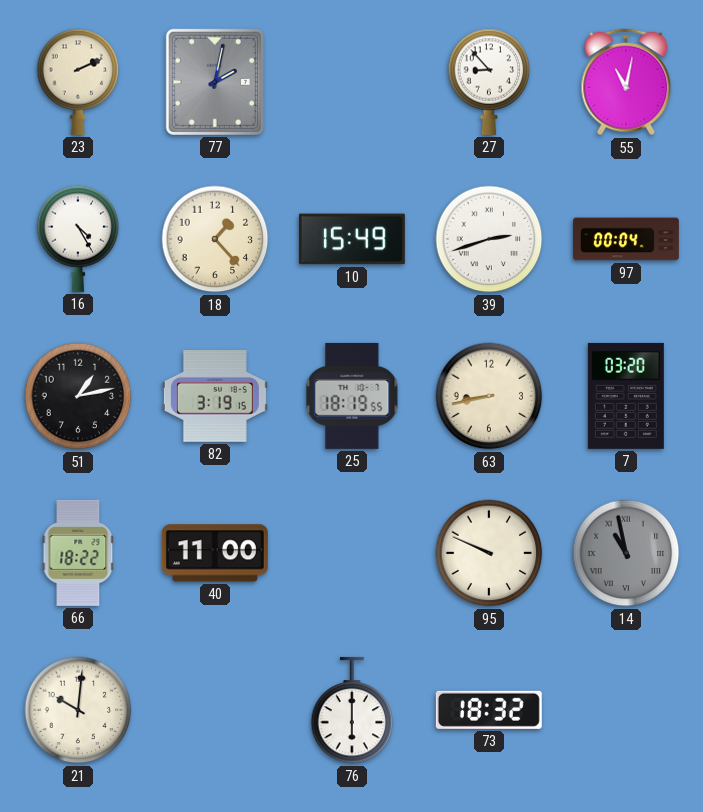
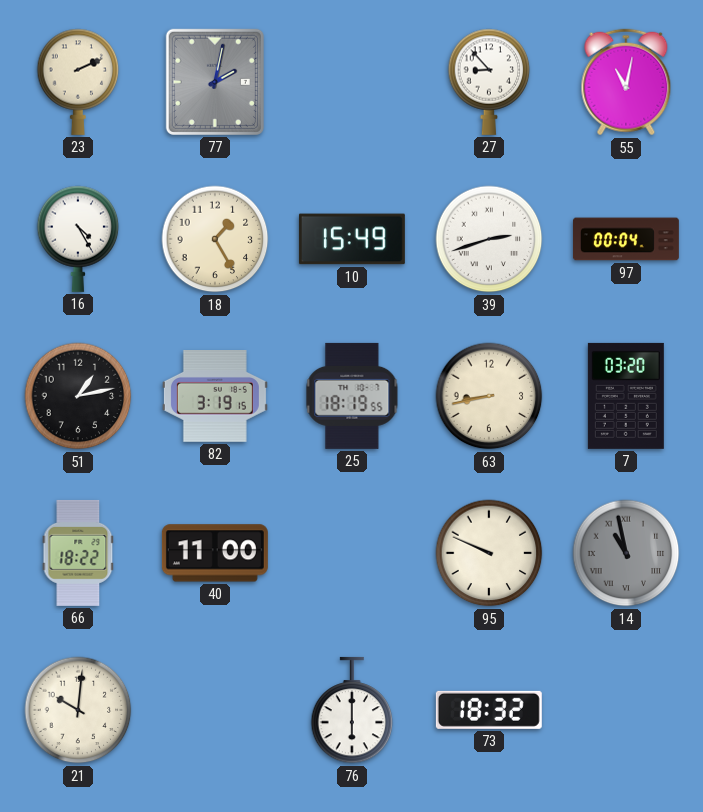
18: 1:23 -> 1:25
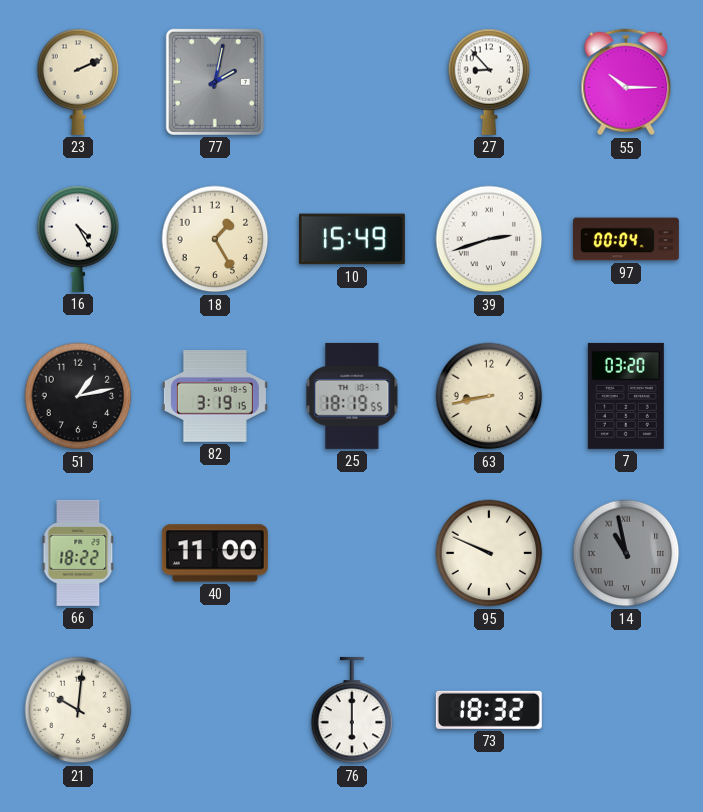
55: 11:02 -> 10:15
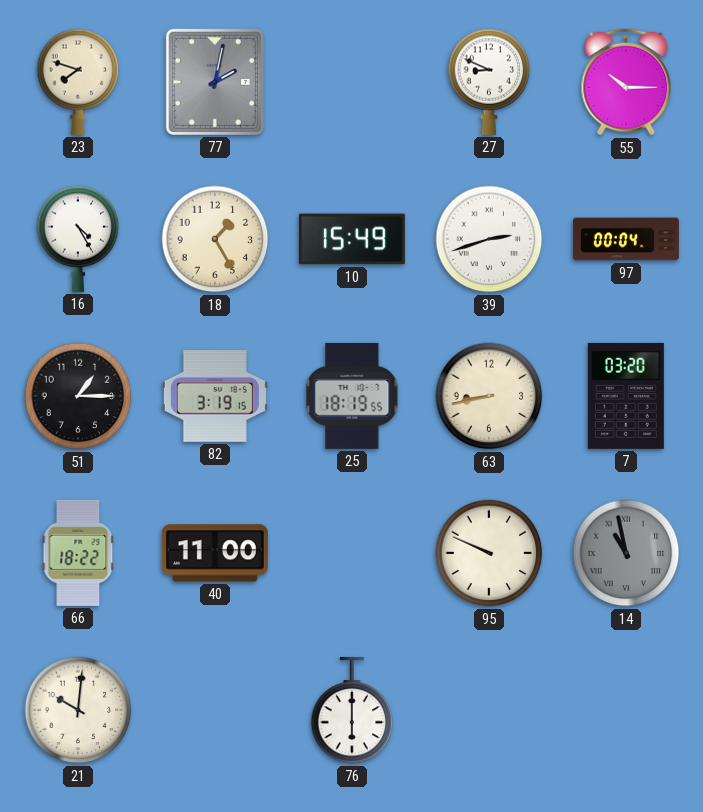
23: 2:11 -> 7:48
27: 8:53 -> 8:49
51: 1:13 -> 1:15
73: 18:32 -> none
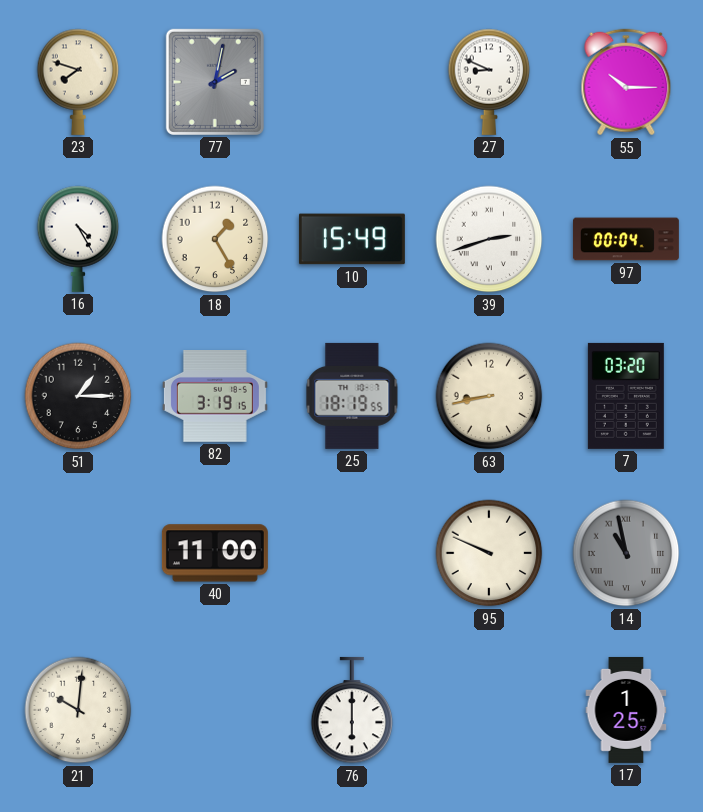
66: 18:22 -> none
17: none -> 1:25
